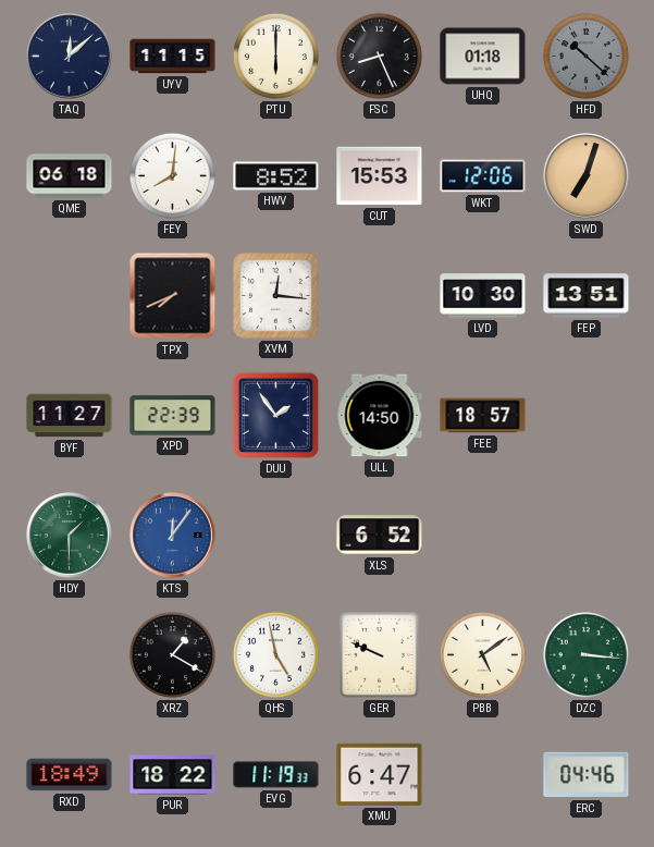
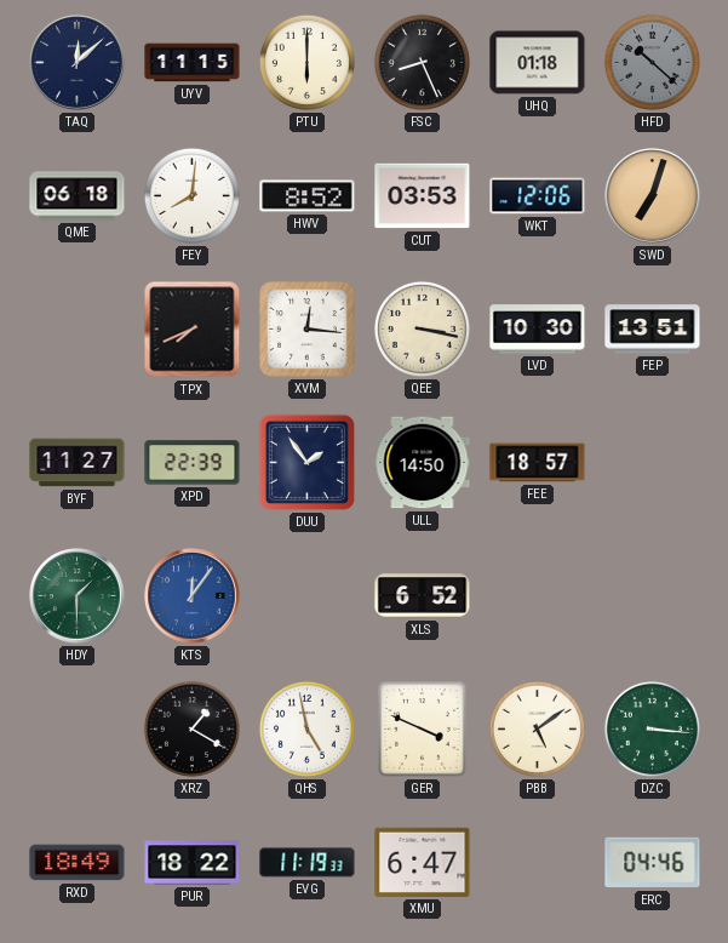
CUT: 15:53 -> 03:53
QEE: none -> 3:17
GER: 9:49 -> 3:49
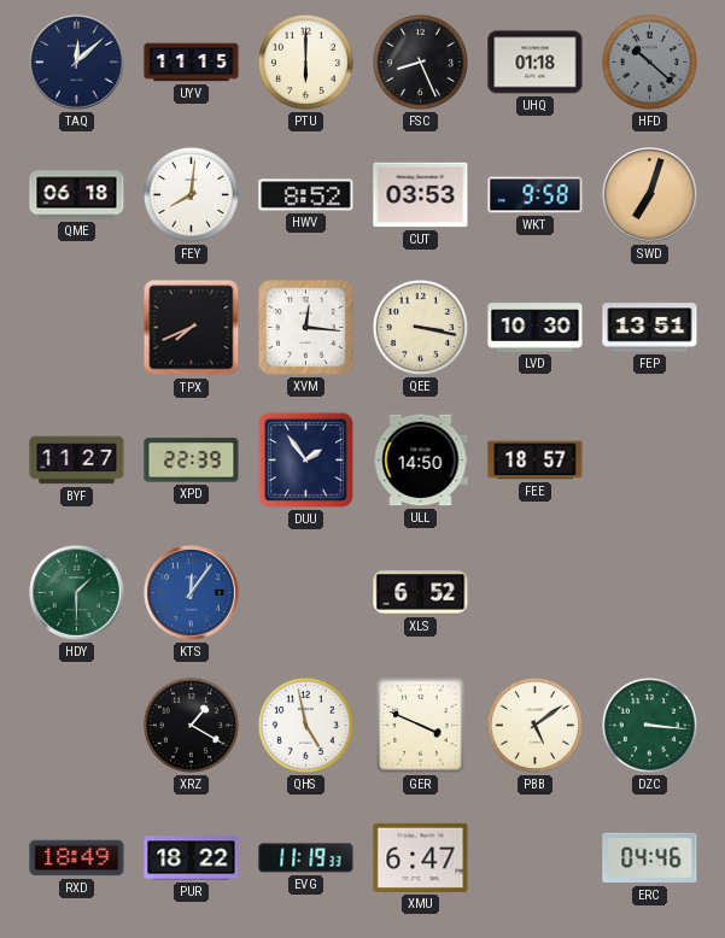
WKT: 12:06 -> 9:58
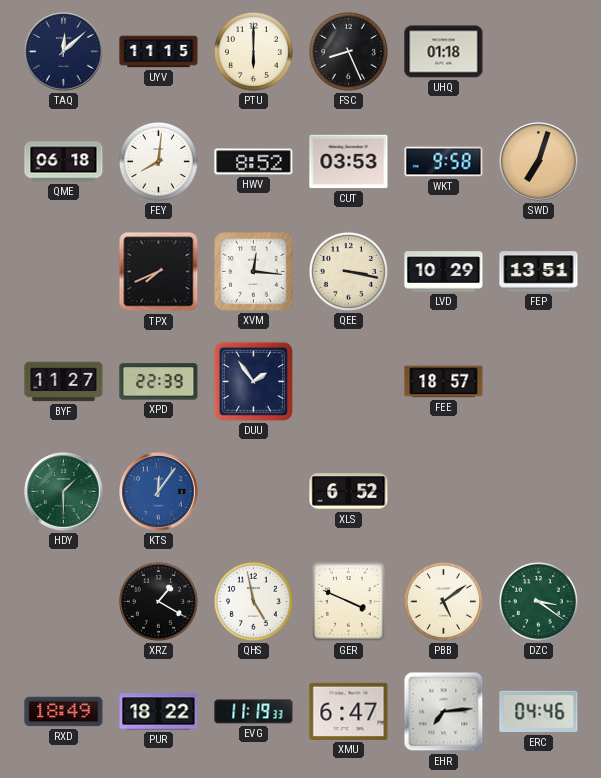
HFD: 10:22 -> none
LVD: 10:30 -> 10:29
ULL: 14:50 -> none
DZC: 3:16 -> 3:21
EHR: none -> 7:14
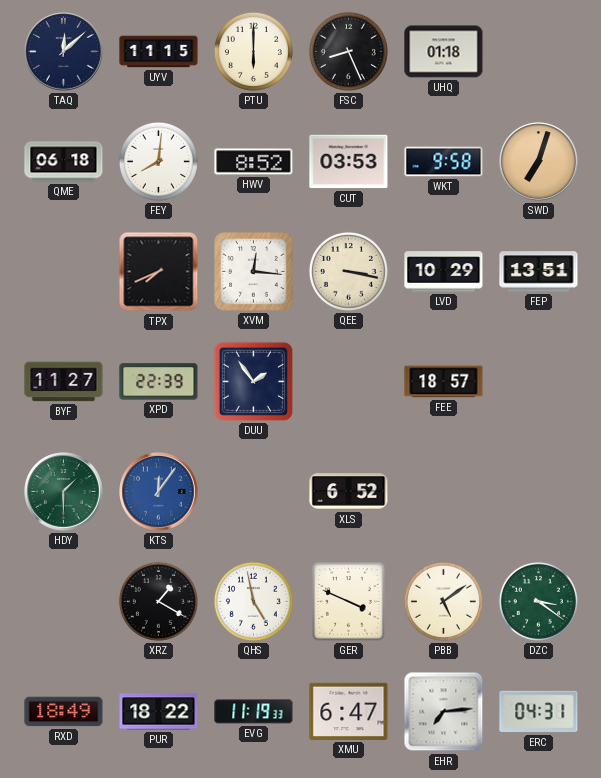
ERC: 04:46 -> 04:31
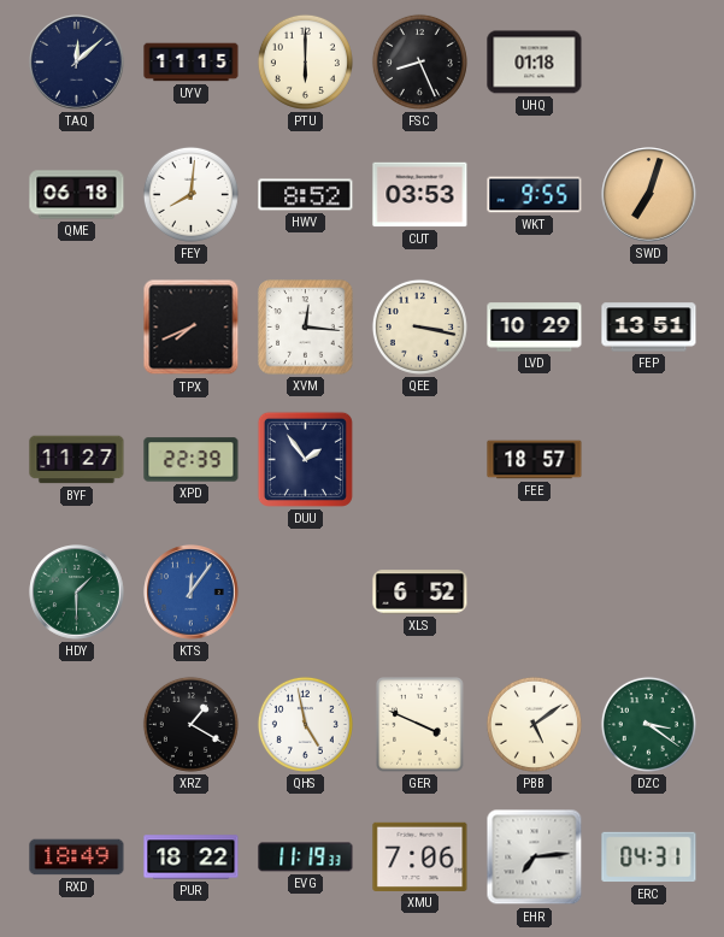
WKT: 9:58 -> 9:55
XMU: 6:47 -> 7:06
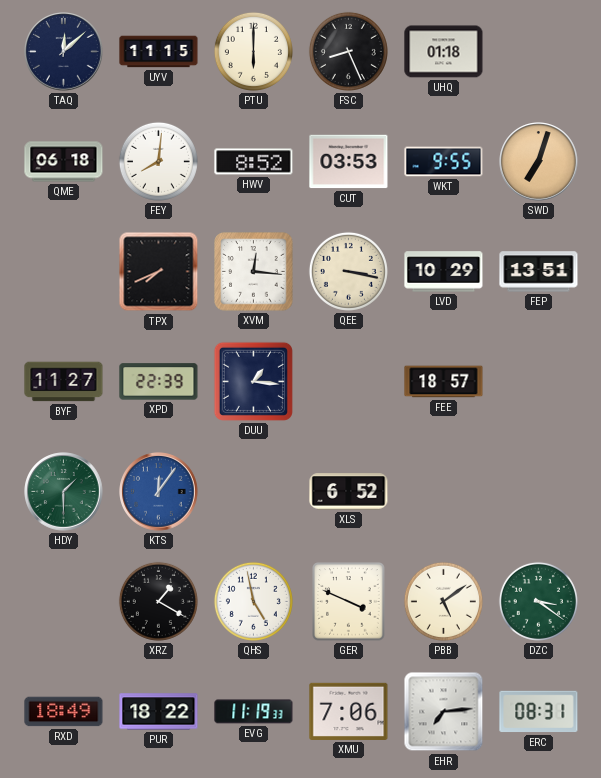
DUU: 1:54 -> 1:16
ERC: 04:31 -> 08:31
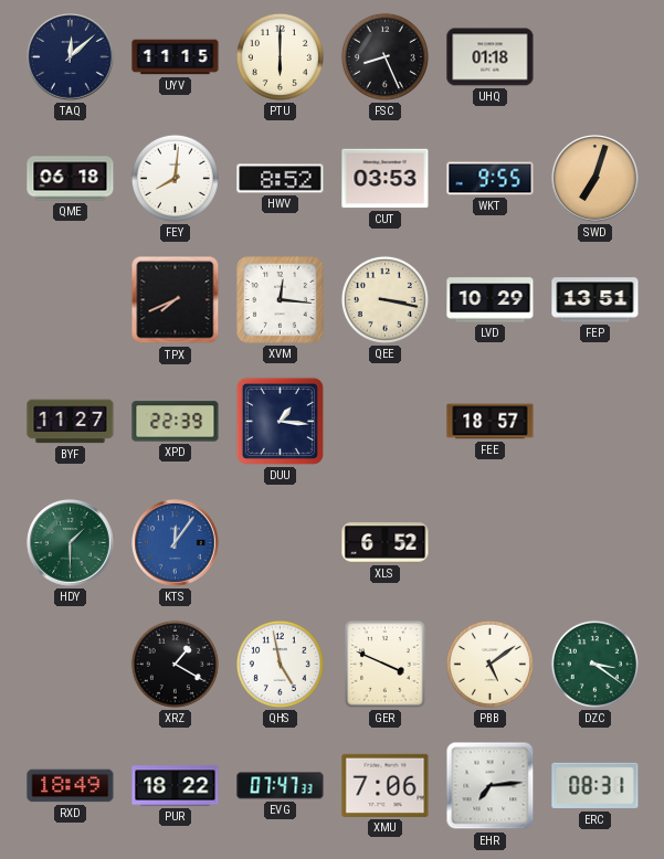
EVG: 11:19 -> 07:47
